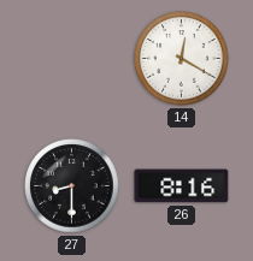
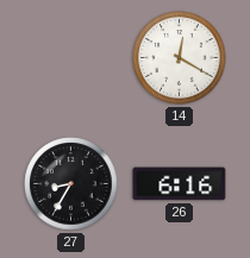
27: 8:30 -> 8:35
26: 8:16 -> 6:16
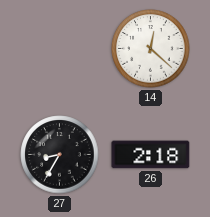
14: 12:20 -> 12:22
26: 6:16 -> 2:18
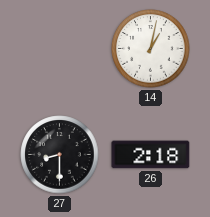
14: 12:22 -> 1:02
27: 8:35 -> 8:30
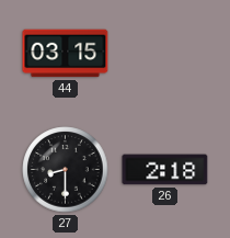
44: none -> 03:15
14: 1:02 -> none
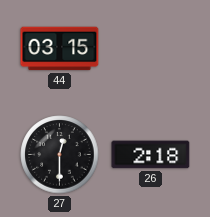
27: 8:30 -> 12:30
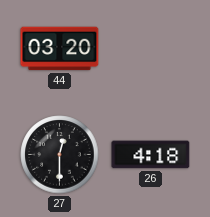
44: 03:15 -> 03:20
26: 2:18 -> 4:18
